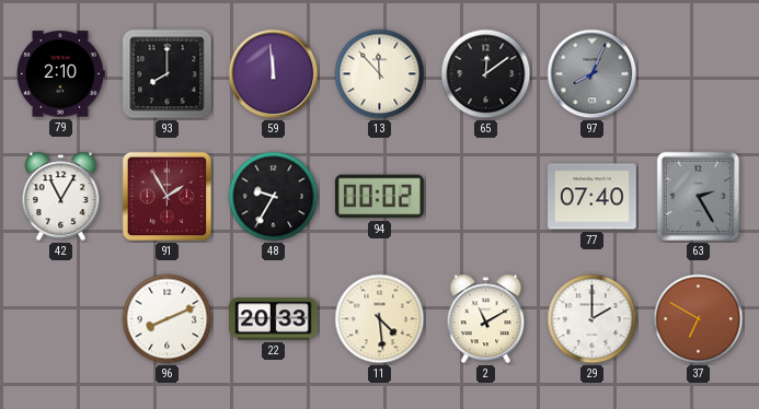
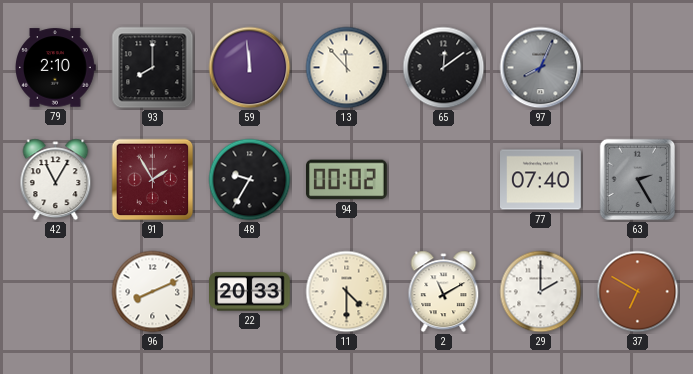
11: 4:29 -> 4:30
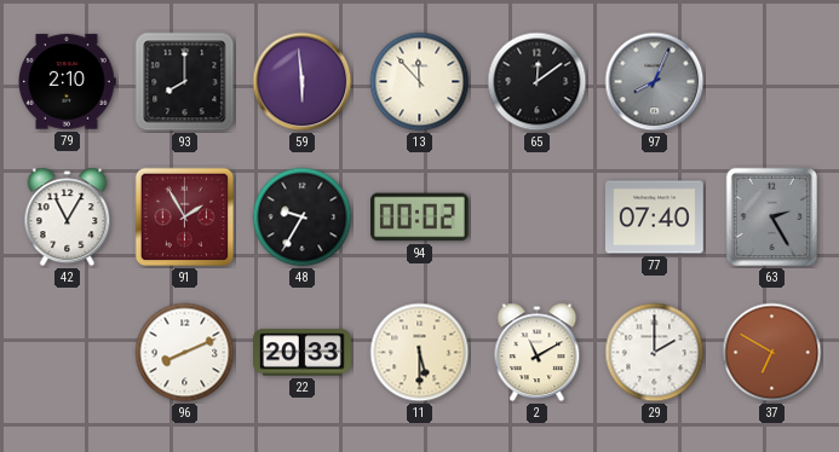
59: 11:59 -> 5:59
11: 4:30 -> 5:30
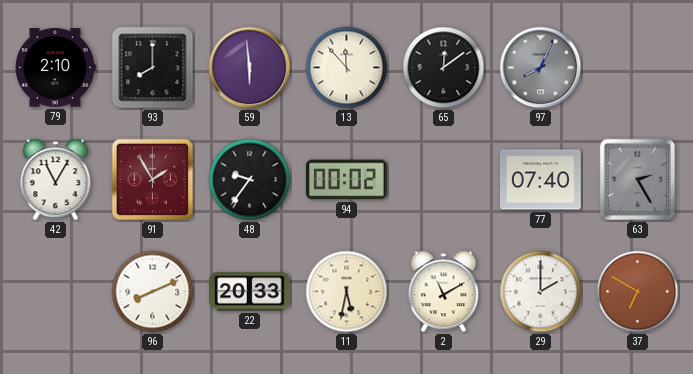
48: 9:35 -> 9:36
11: 5:30 -> 5:32
